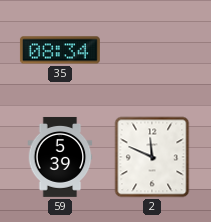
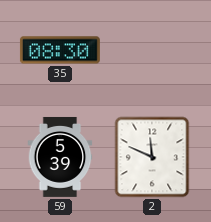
35: 08:34 -> 08:30
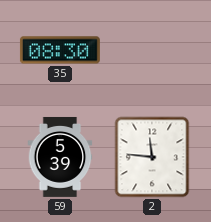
2: 11:49 -> 11:46
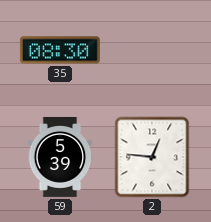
2: 11:46 -> 12:46
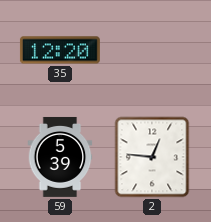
35: 08:30 -> 12:20
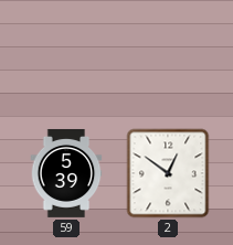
35: 12:20 -> none
2: 12:46 -> 12:51
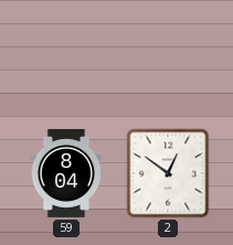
59: 5:39 -> 8:04
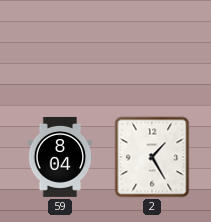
2: 12:51 -> 1:25
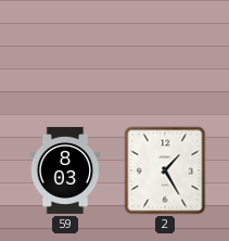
59: 8:04 -> 8:03
